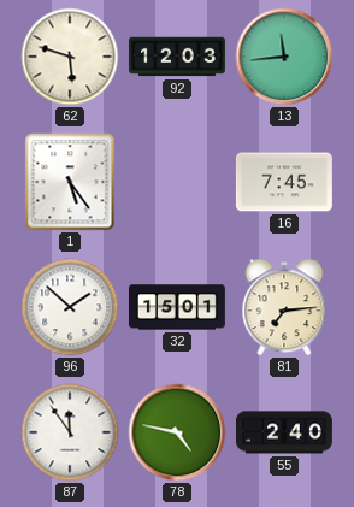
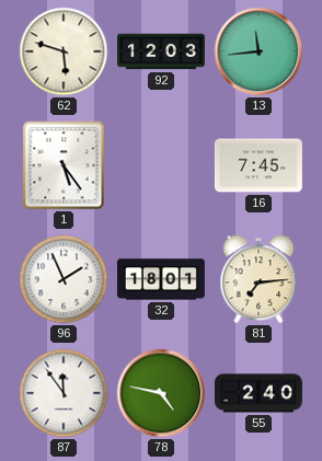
96: 1:52 -> 1:56
32: 15:01 -> 18:01
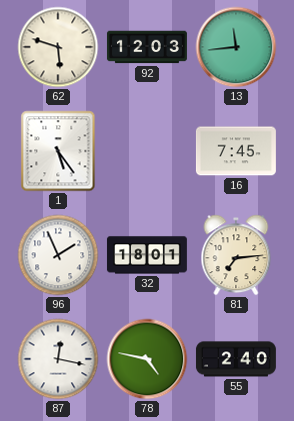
87: 11:54 -> 12:17
